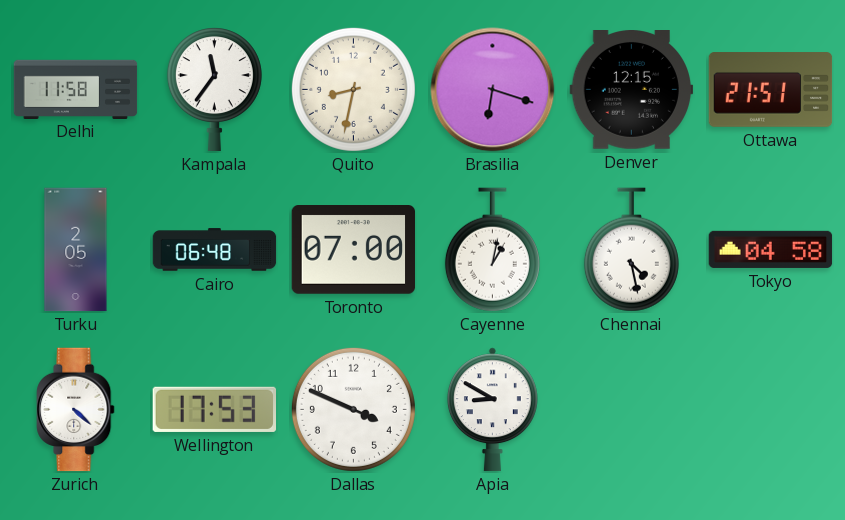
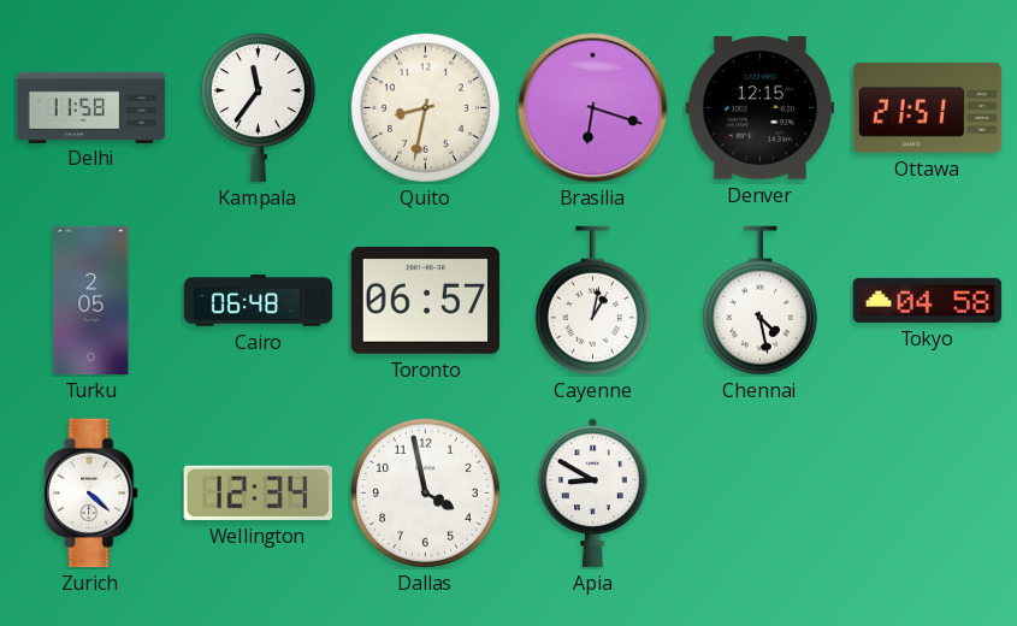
Toronto: 07:00 -> 06:57
Wellington: 17:53 -> 12:34
Dallas: 3:49 -> 3:58
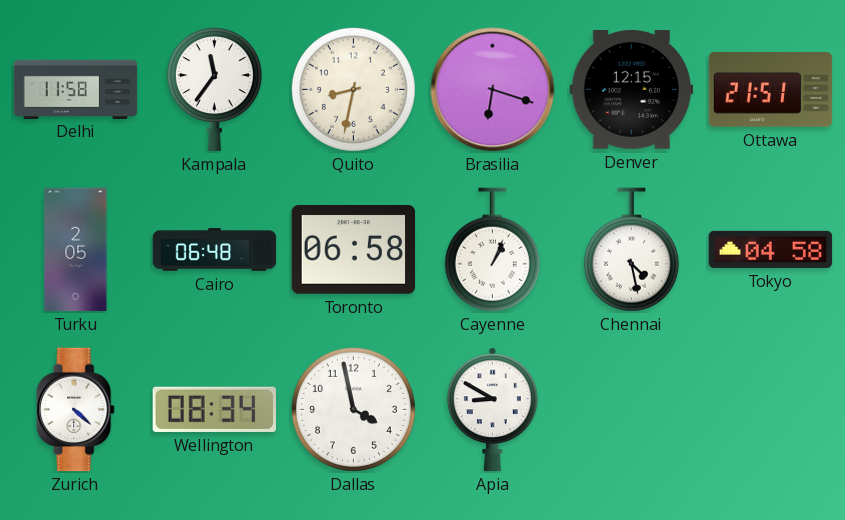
Toronto: 06:57 -> 06:58
Cayenne: 1:02 -> 1:04
Wellington: 12:34 -> 08:34
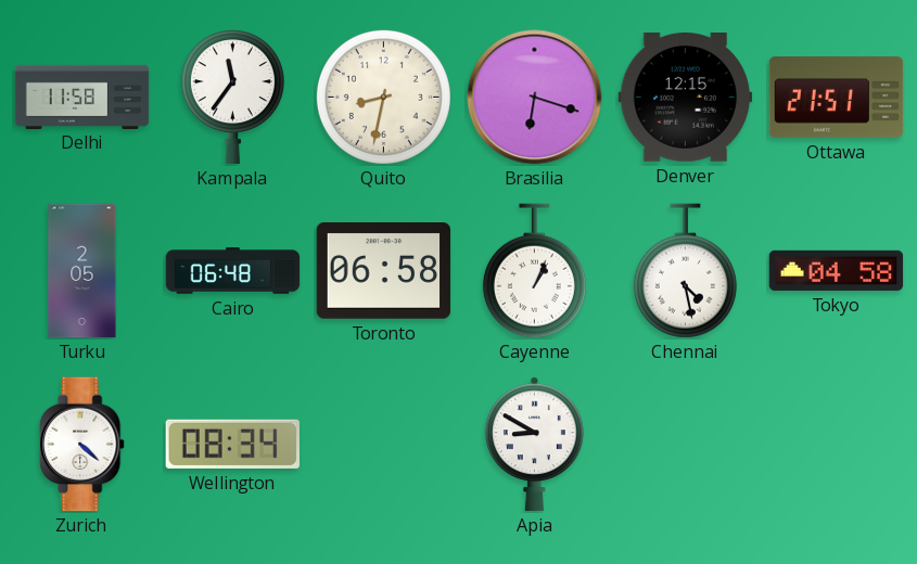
Dallas: 3:58 -> none
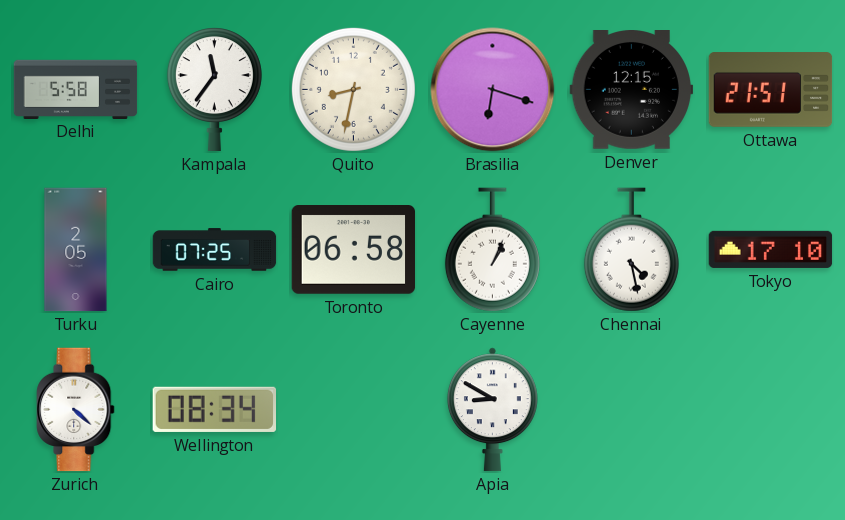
Delhi: 11:58 -> 5:58
Cairo: 06:48 -> 07:25
Tokyo: 04:58 -> 17:10
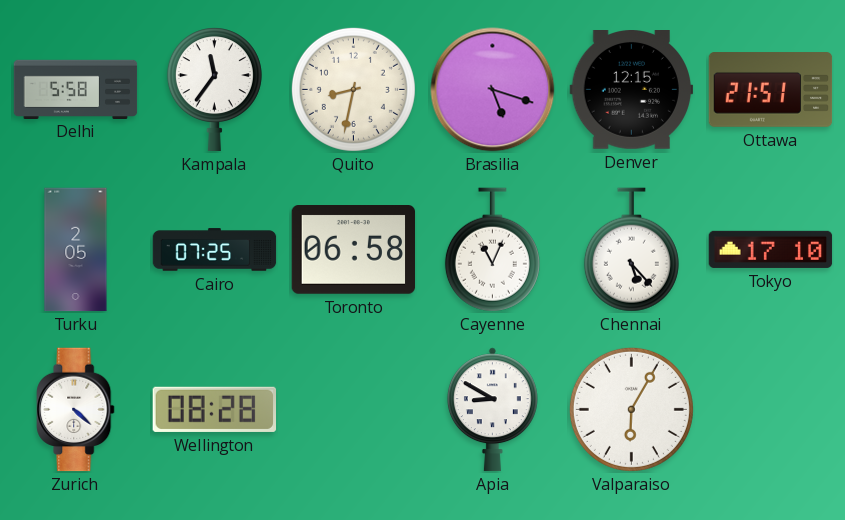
Brasilia: 6:18 -> 5:18
Cayenne: 1:04 -> 11:04
Chennai: 4:28 -> 5:23
Wellington: 08:34 -> 08:28
Valparaiso: none -> 6:05
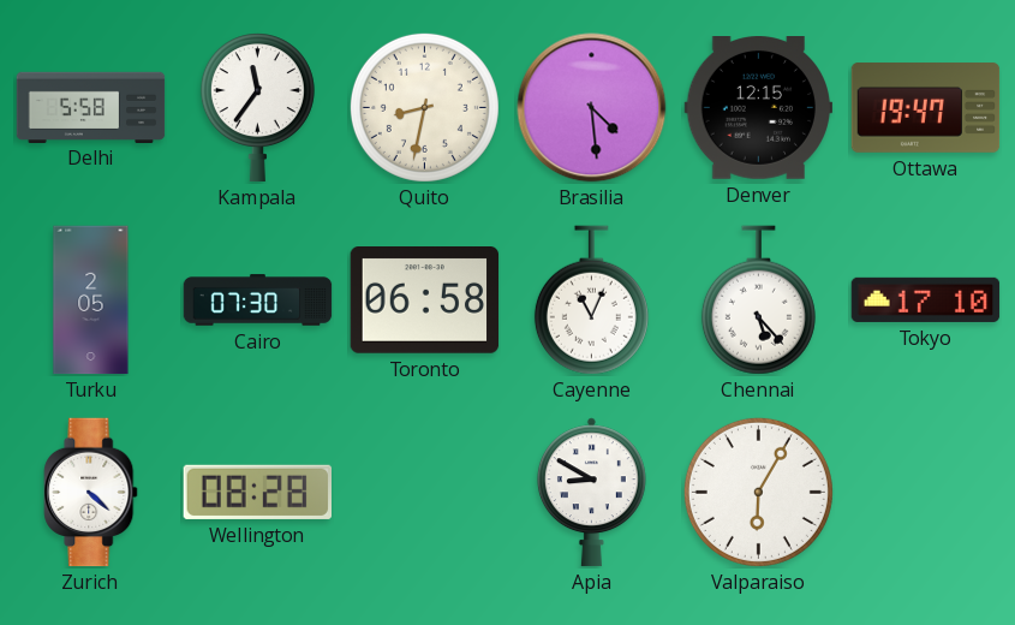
Brasilia: 5:18 -> 4:29
Ottawa: 21:51 -> 19:47
Cairo: 07:25 -> 07:30
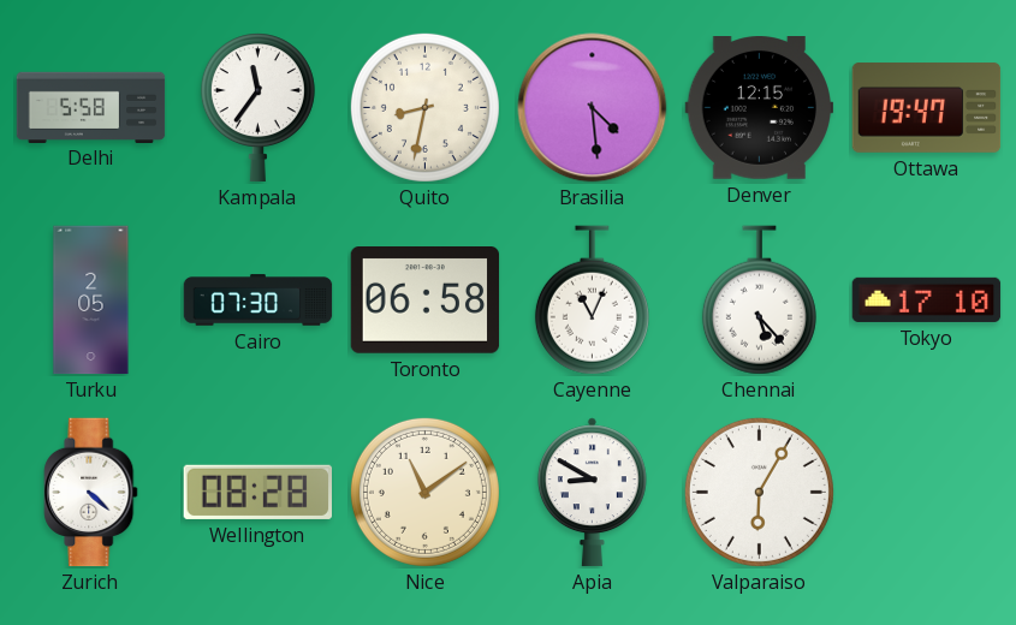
Nice: none -> 11:09
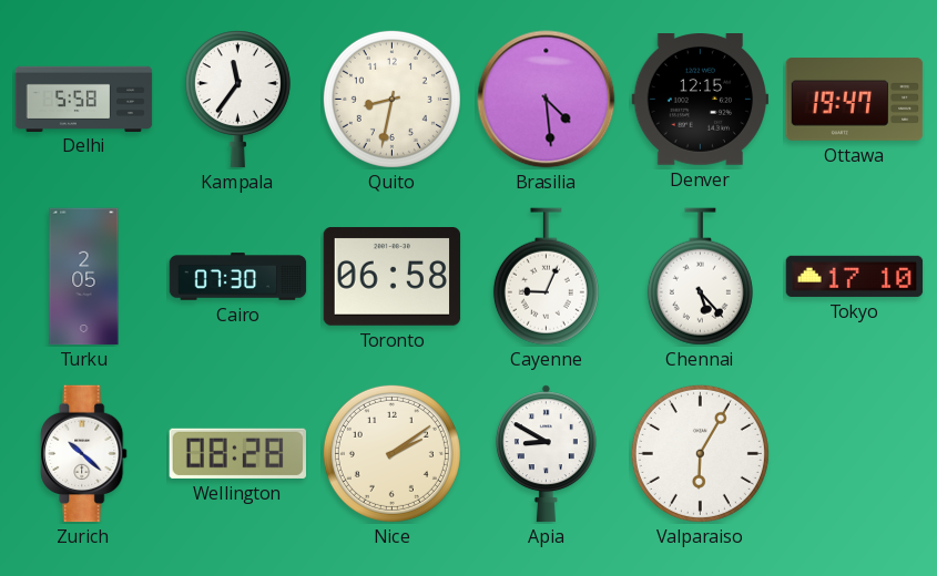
Cayenne: 11:04 -> 9:04
Zurich: 4:22 -> 10:22
Nice: 11:09 -> 2:09
